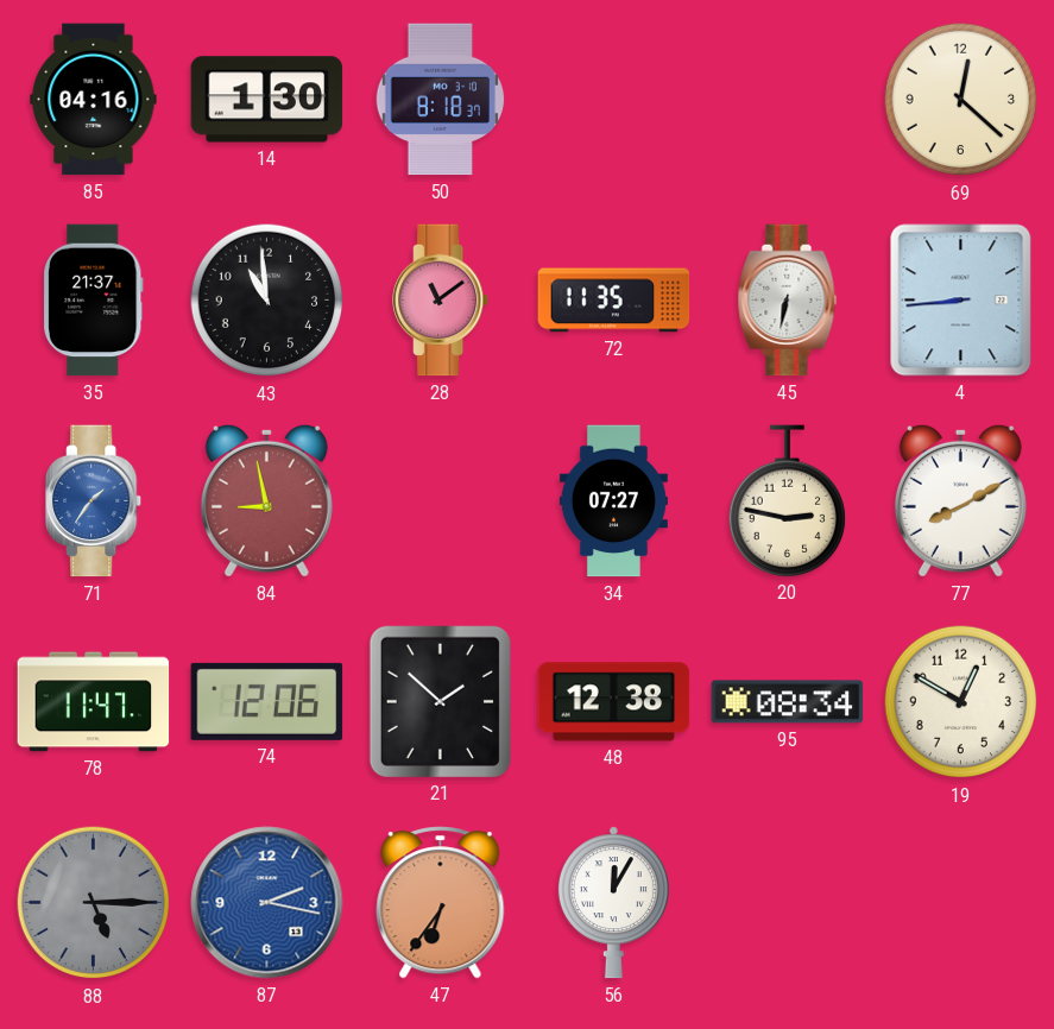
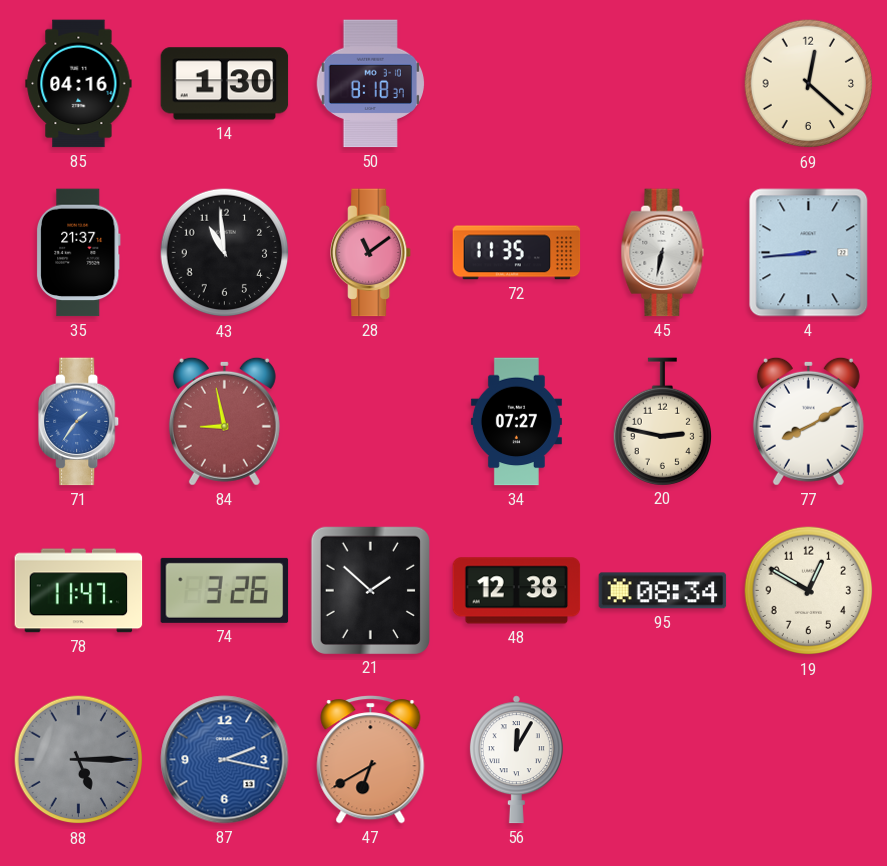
74: 12:06 -> 3:26
47: 6:36 -> 6:40
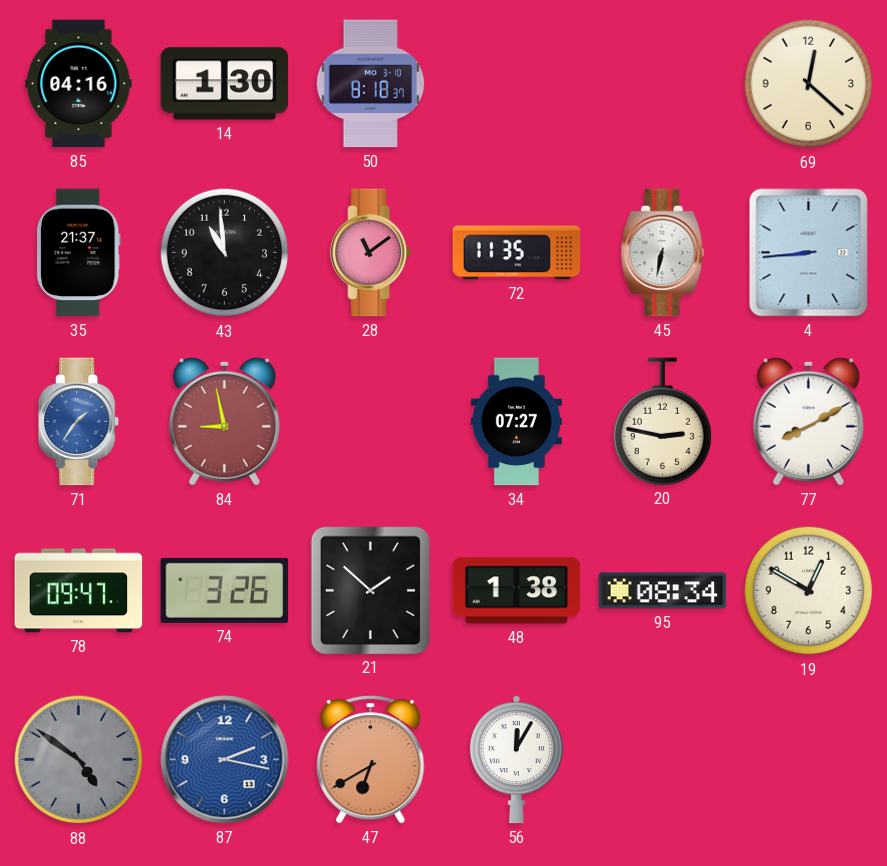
78: 11:47 -> 09:47
48: 12:38 -> 1:38
88: 5:15 -> 4:51
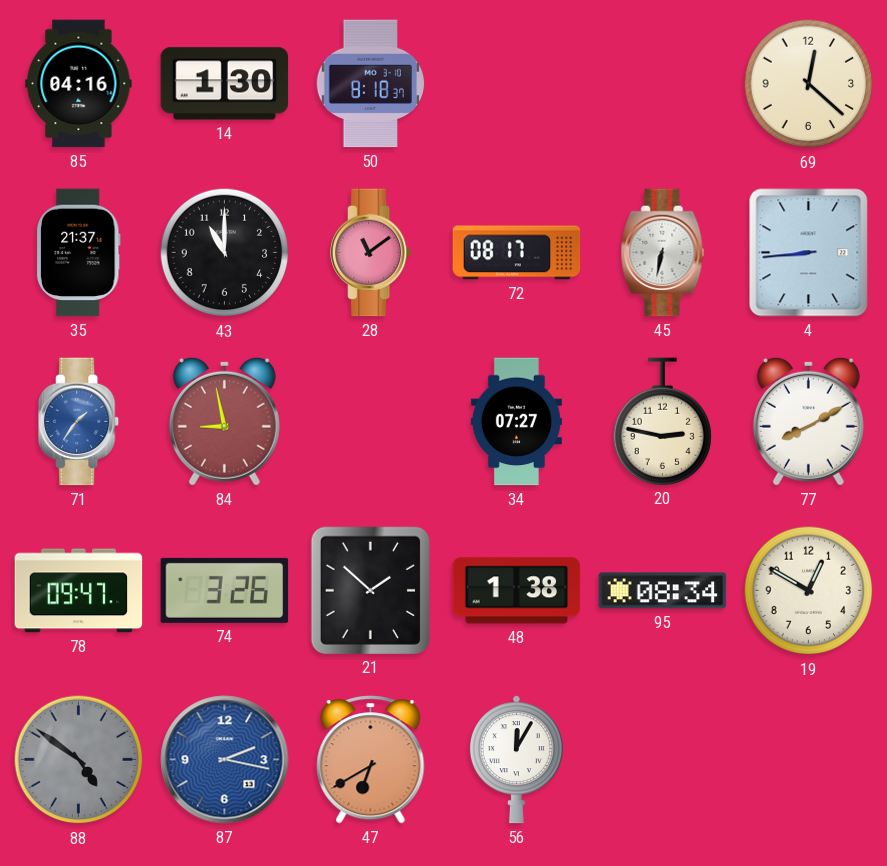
43: 10:59 -> 11:00
72: 11:35 -> 08:17
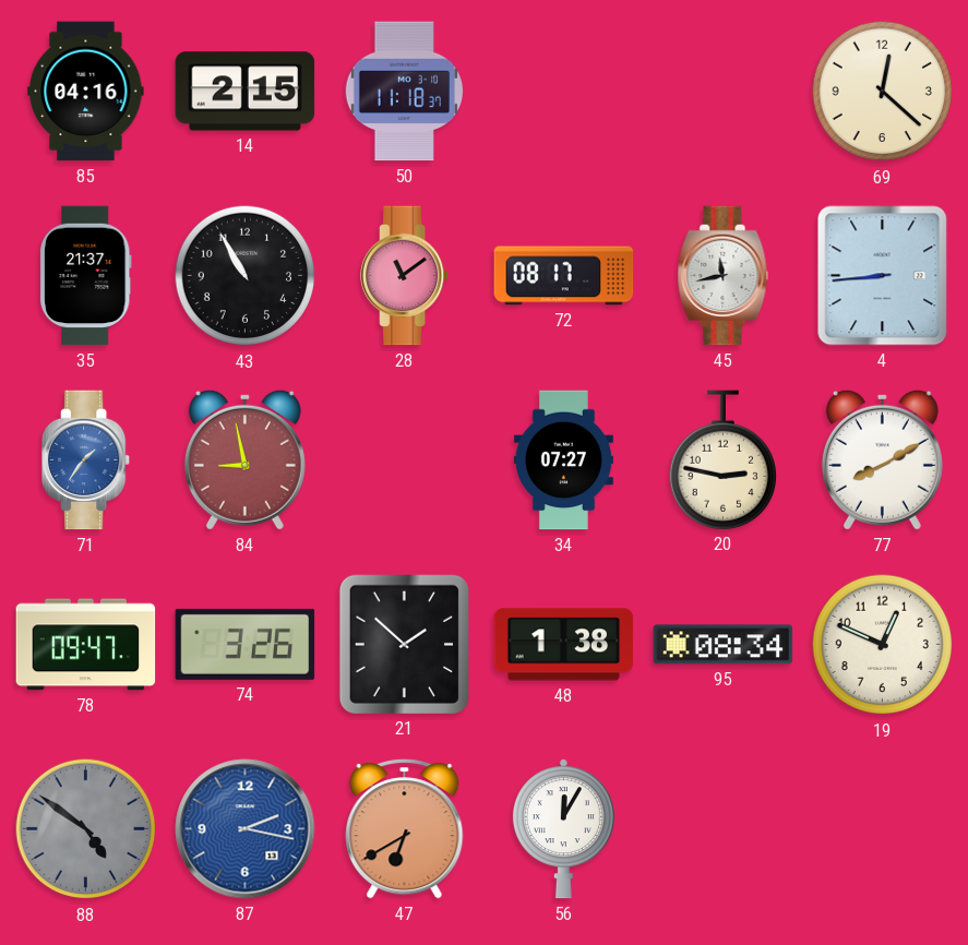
14: 1:30 -> 2:15
50: 8:18 -> 11:18
43: 11:00 -> 10:55
45: 6:32 -> 11:43
19: 12:50 -> 12:49
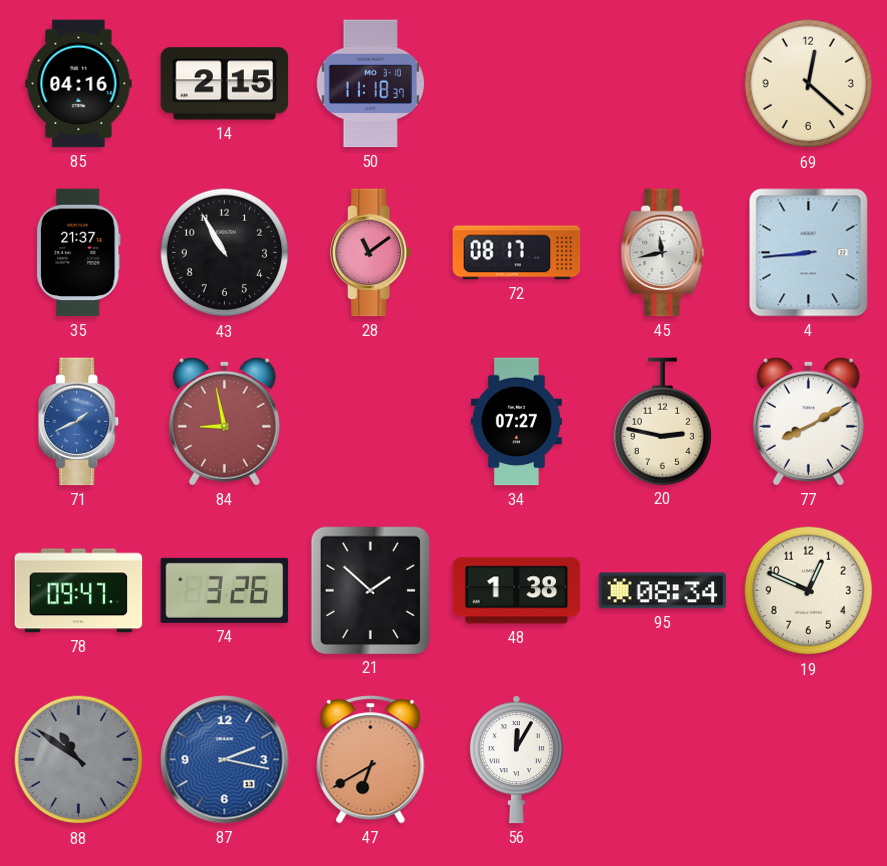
71: 1:36 -> 1:41
88: 4:51 -> 10:51
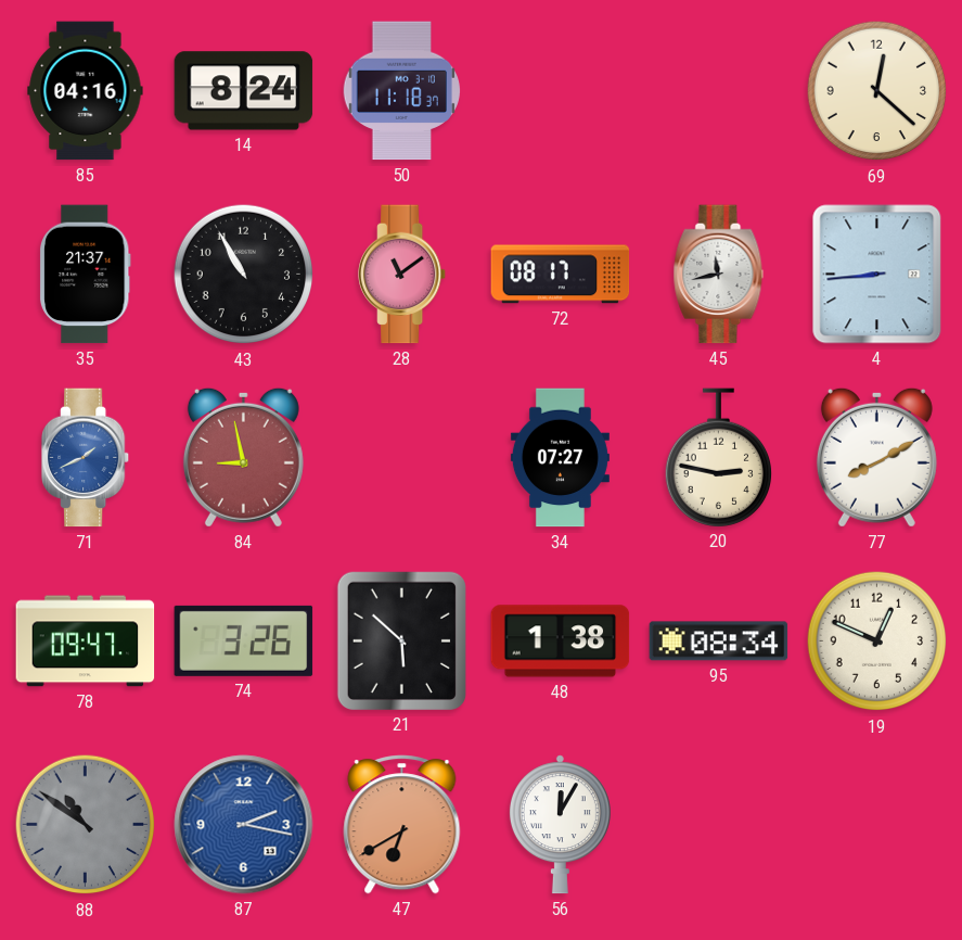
14: 2:15 -> 8:24
21: 1:52 -> 5:52
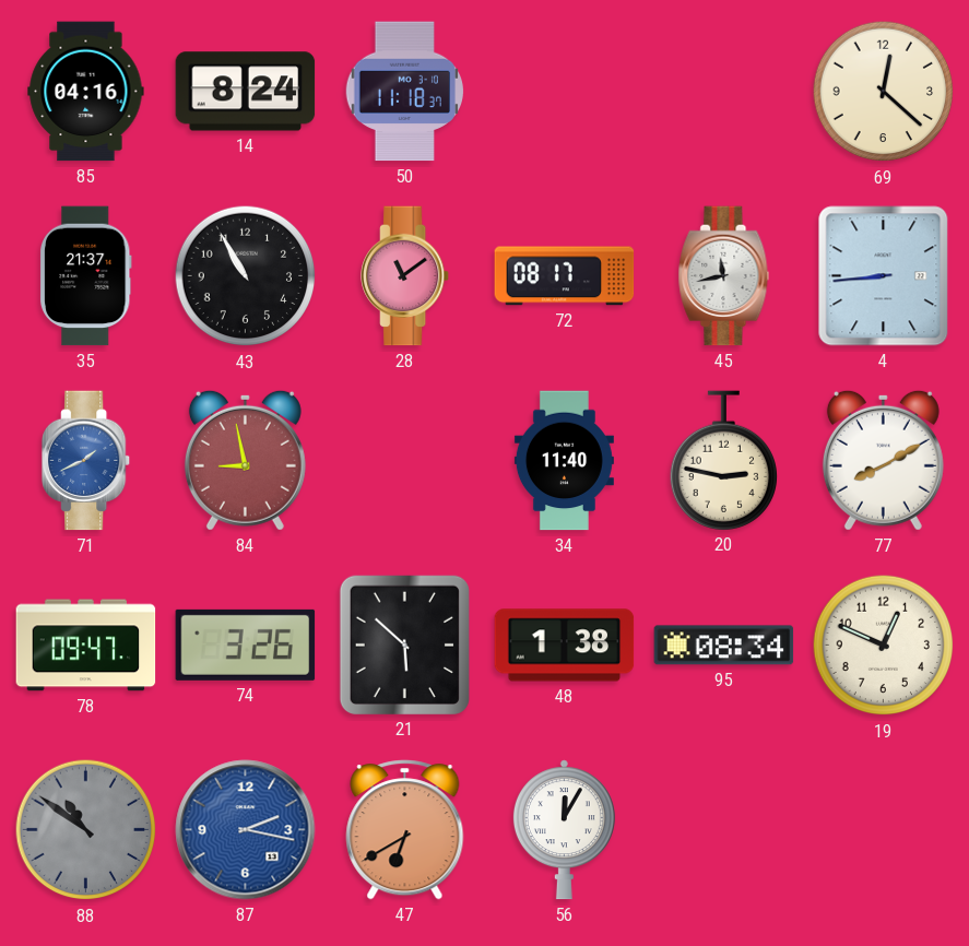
34: 07:27 -> 11:40
